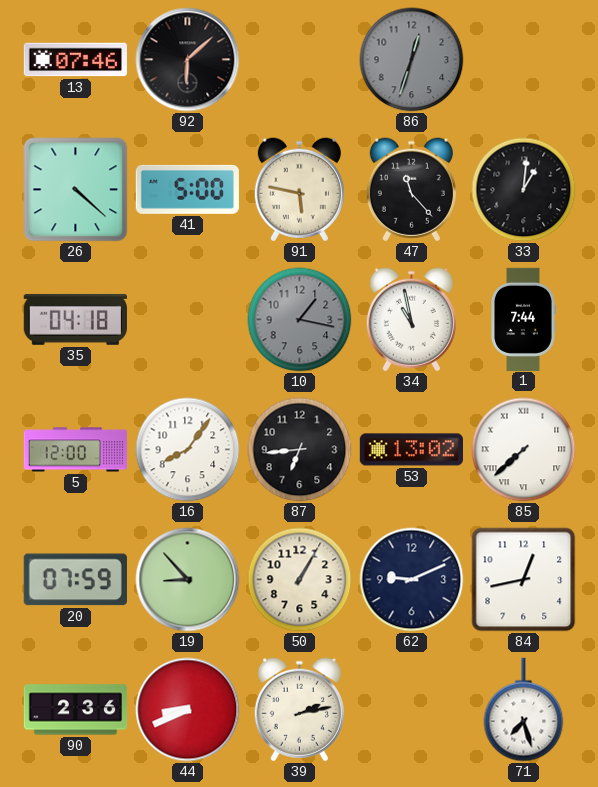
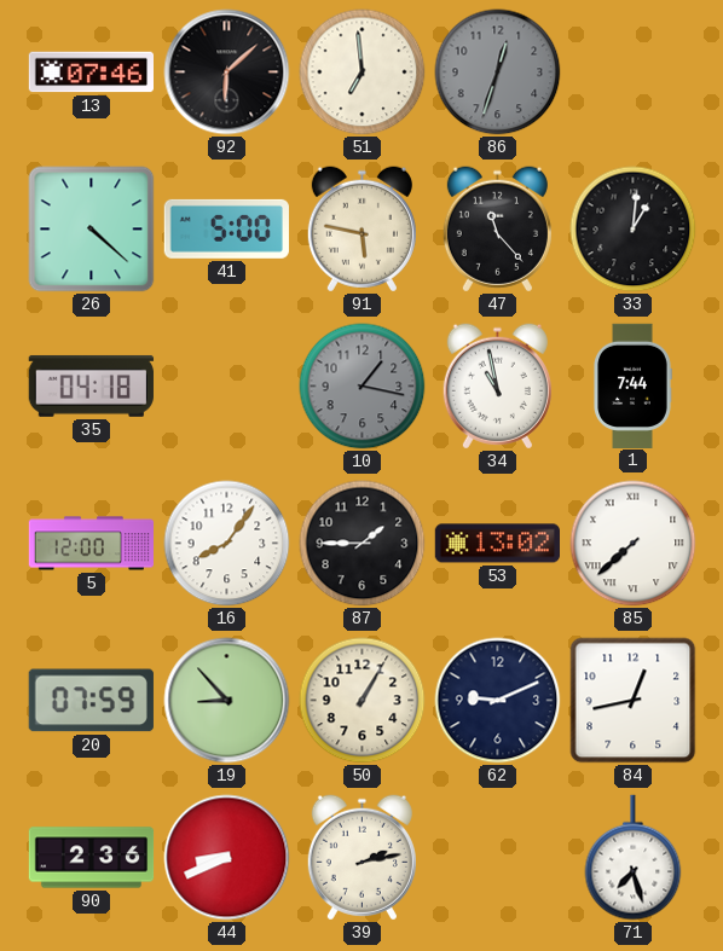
51: none -> 6:59
87: 6:44 -> 1:45
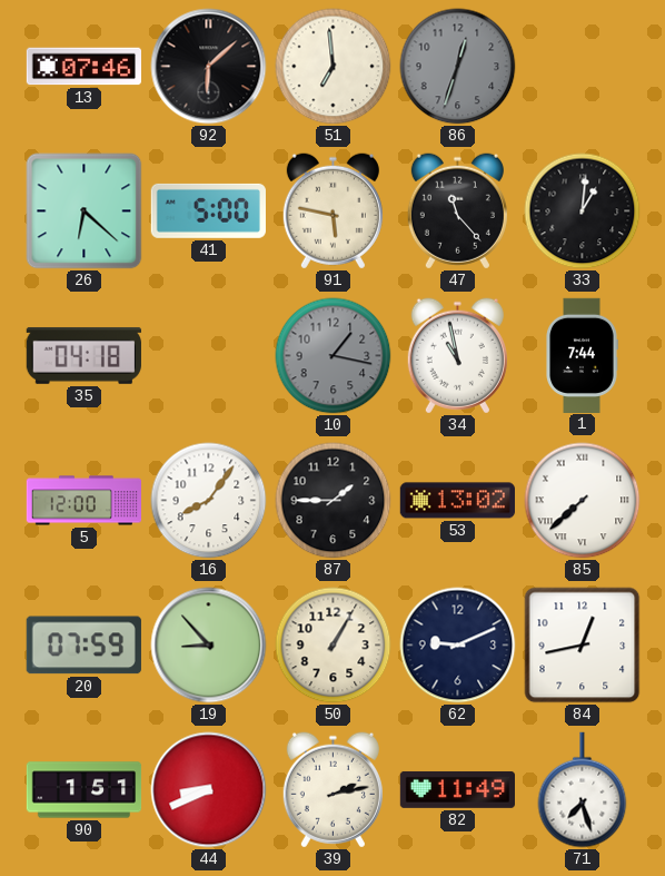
26: 4:22 -> 6:22
90: 2:36 -> 1:51
82: none -> 11:49
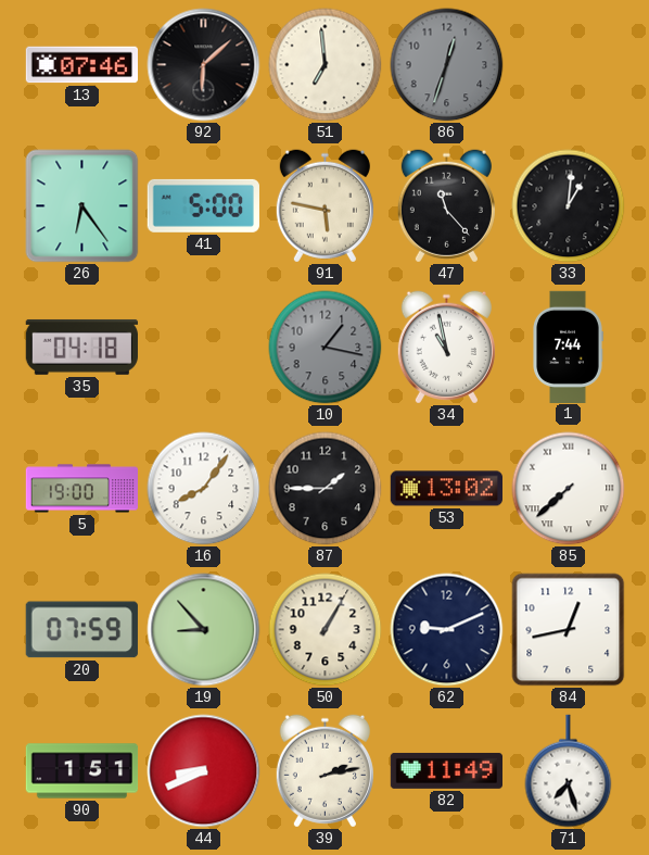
26: 6:22 -> 6:24
5: 12:00 -> 19:00
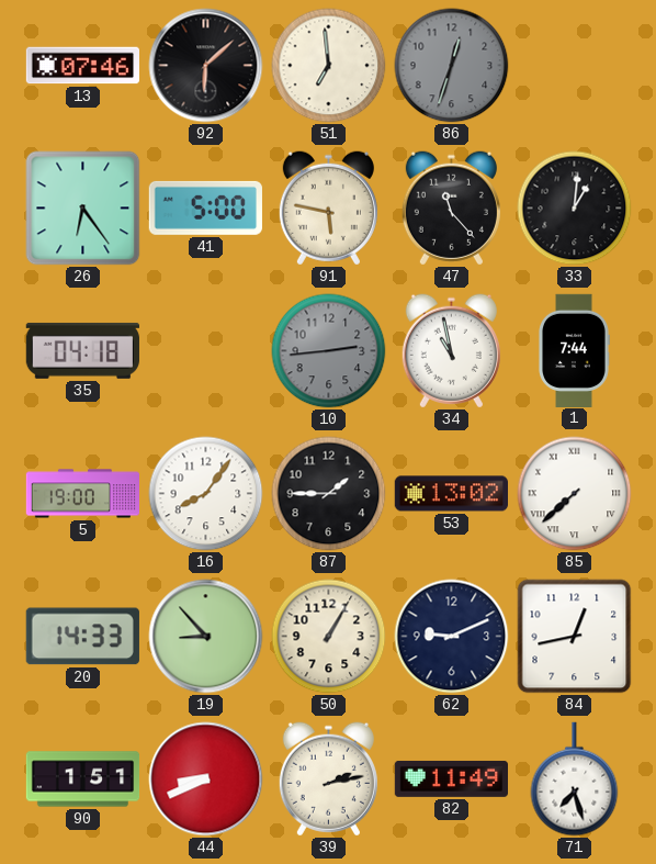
10: 1:17 -> 2:44
20: 07:59 -> 14:33
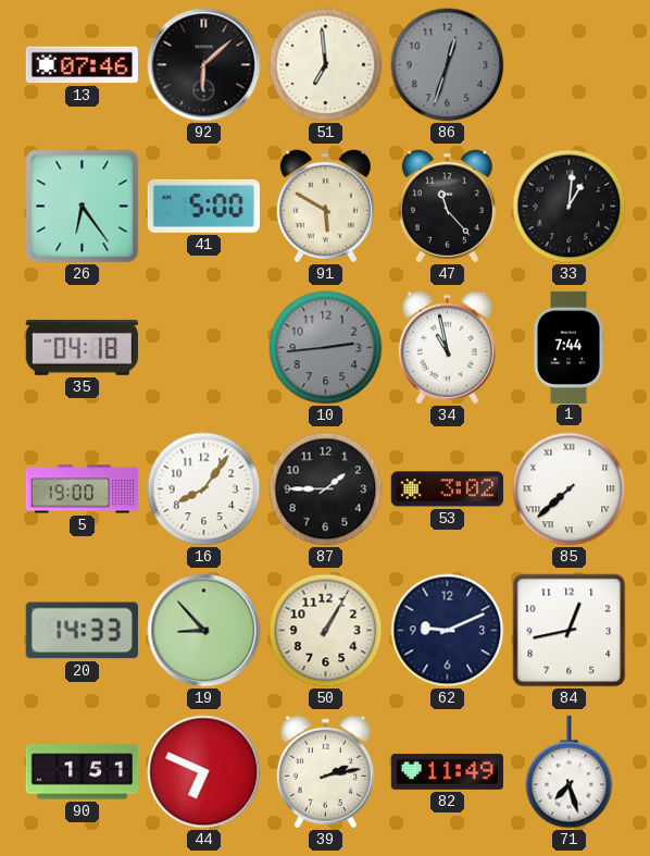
91: 5:47 -> 5:50
53: 13:02 -> 3:02
44: 8:41 -> 6:49
